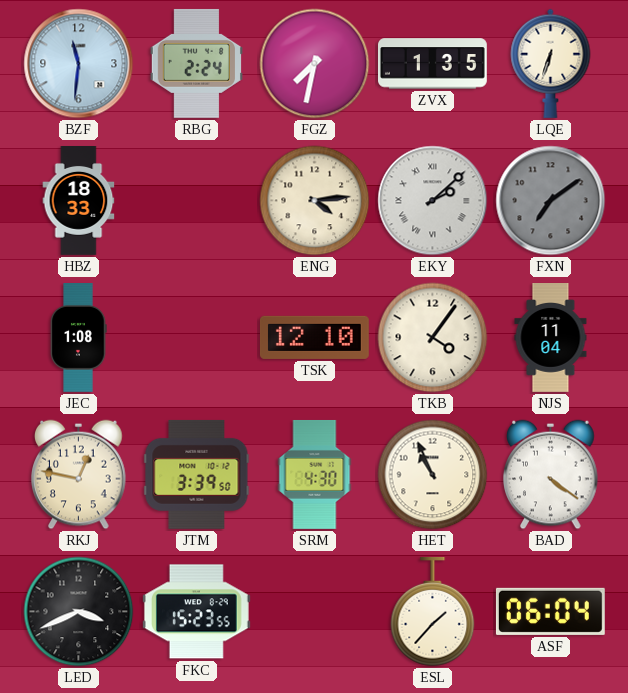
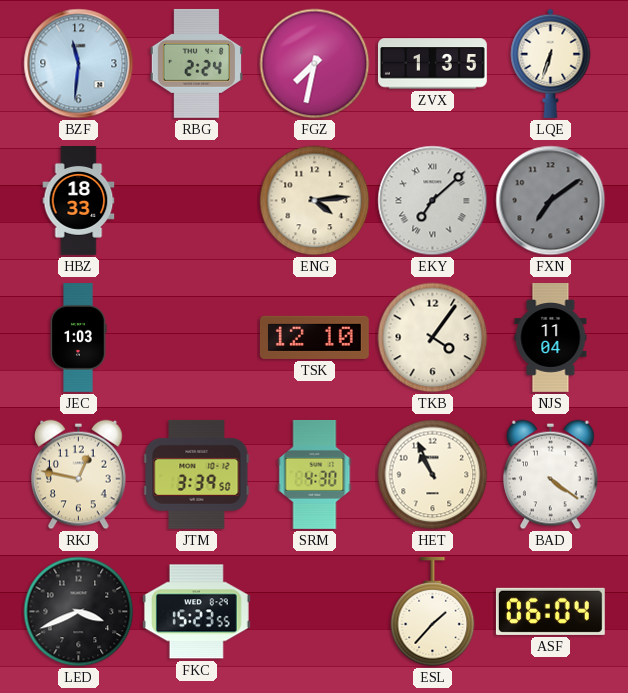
EKY: 2:08 -> 7:08
JEC: 1:08 -> 1:03
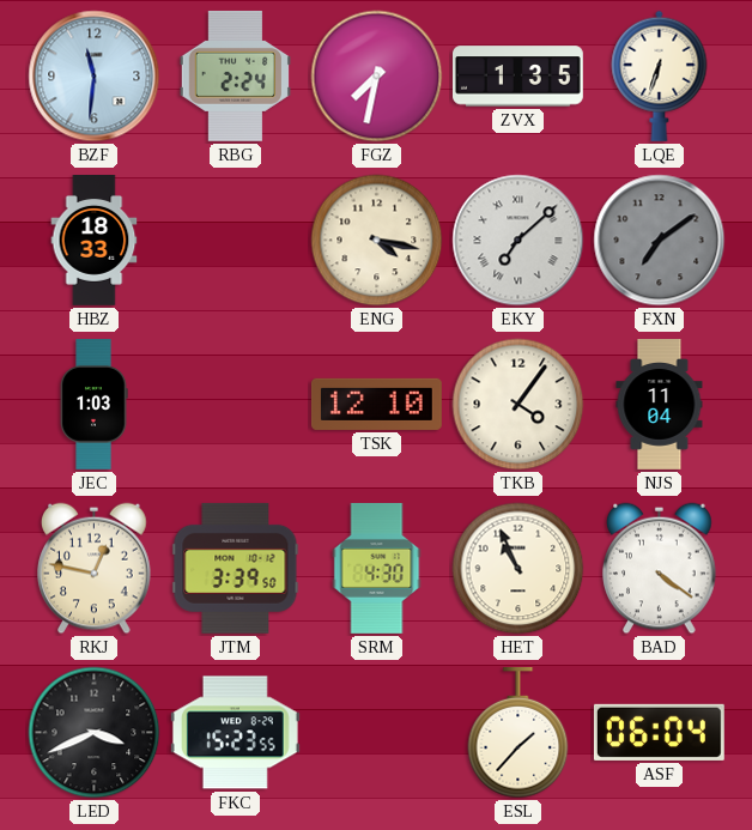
ENG: 4:14 -> 4:17
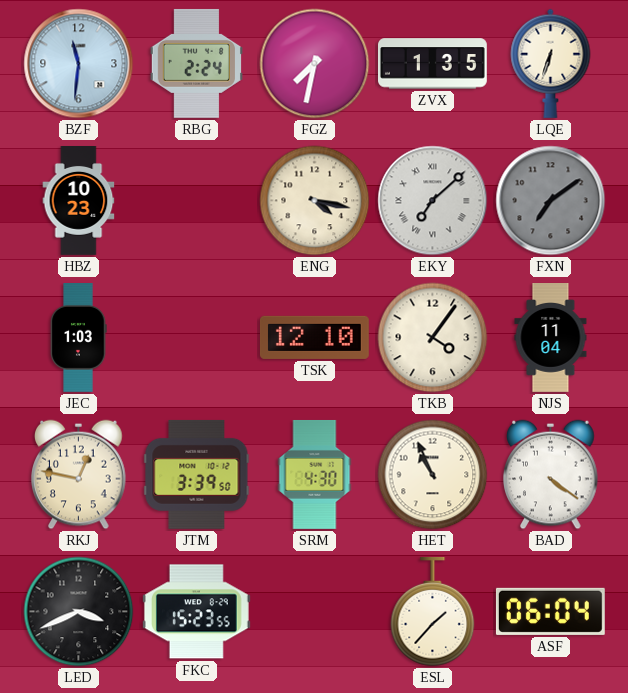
HBZ: 18:33 -> 10:23
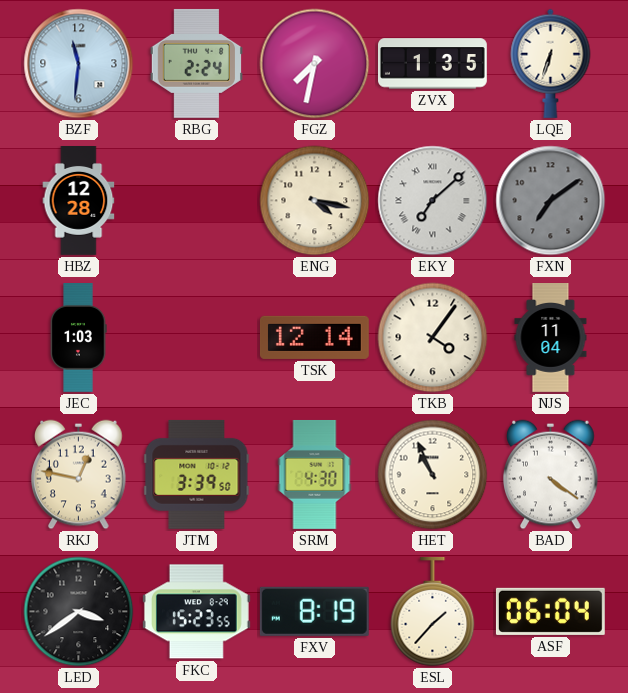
HBZ: 10:23 -> 12:28
TSK: 12:10 -> 12:14
LED: 3:41 -> 3:39
FXV: none -> 8:19
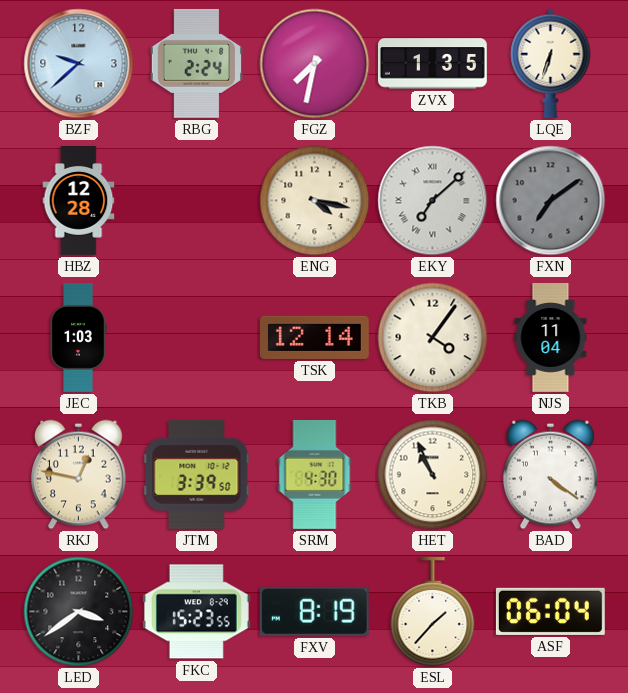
BZF: 11:31 -> 9:38
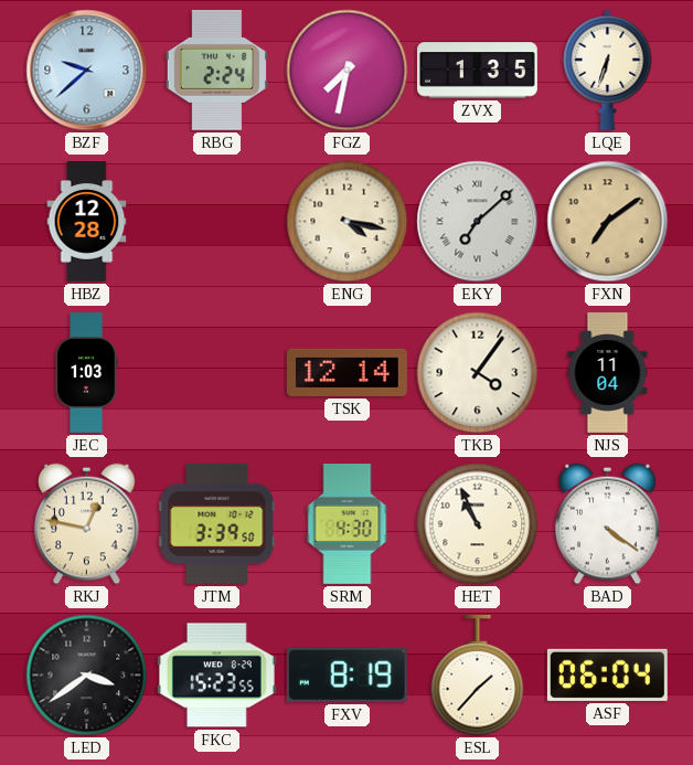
FXN dial: grey -> champagne
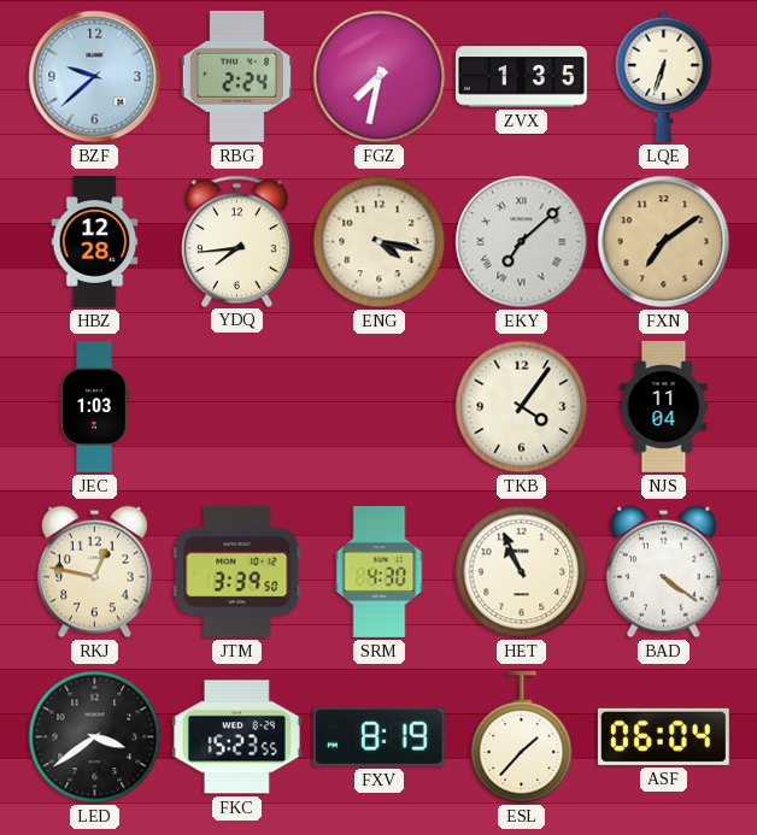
YDQ: none -> 7:44
TSK: 12:14 -> none
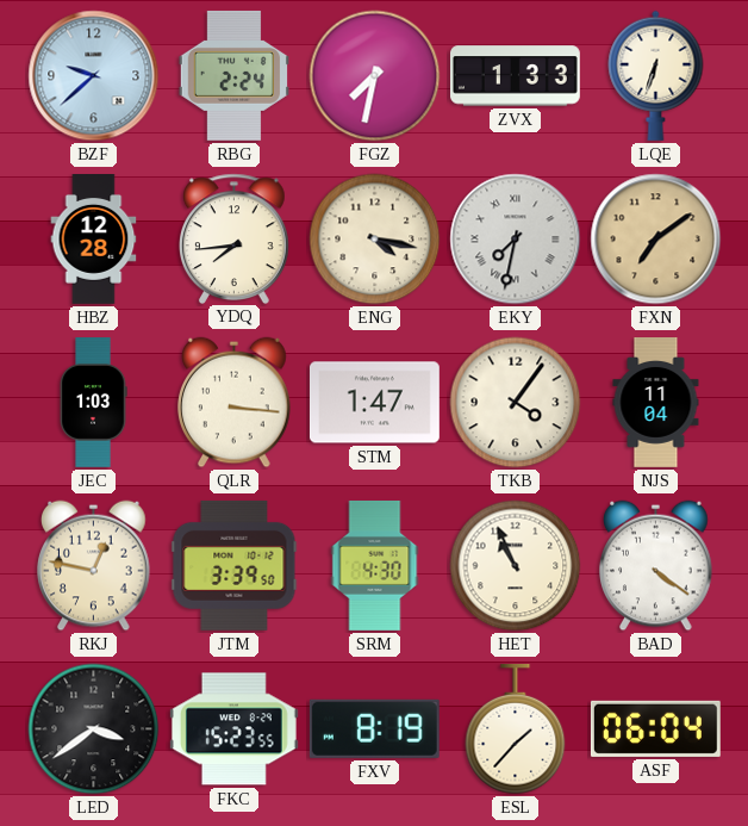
ZVX: 1:35 -> 1:33
EKY: 7:08 -> 7:32
QLR: none -> 3:16
STM: none -> 1:47
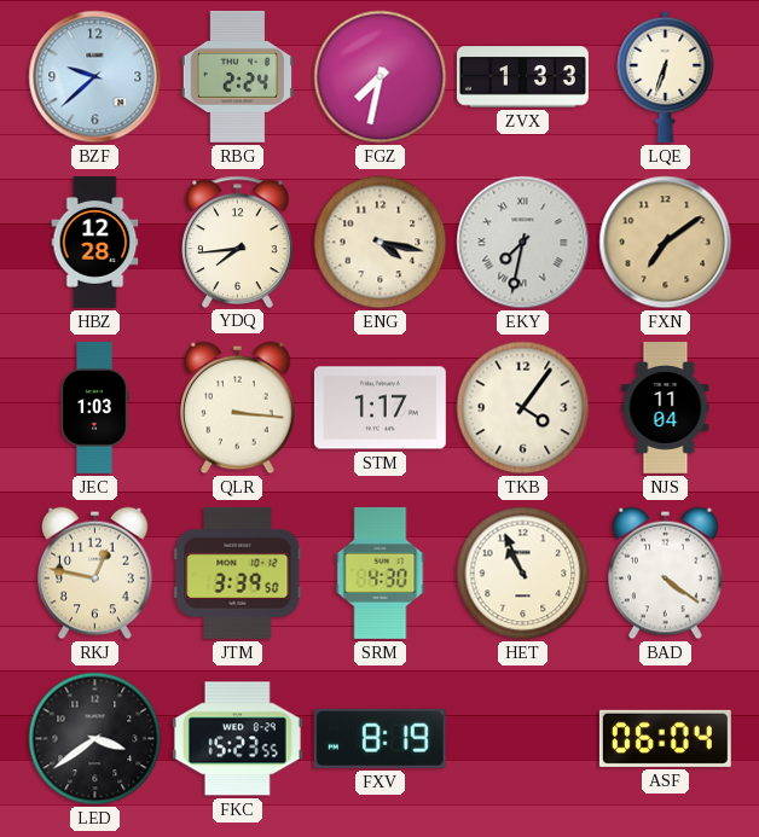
STM: 1:47 -> 1:17
ESL: 1:37 -> none
